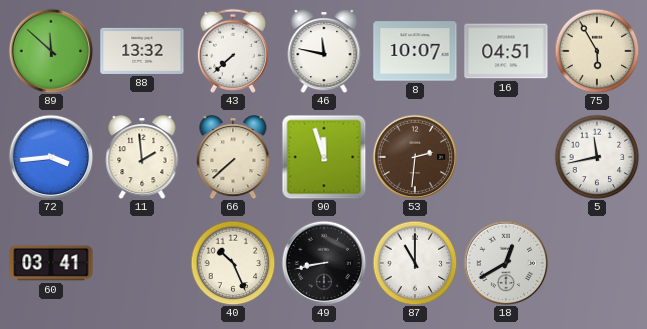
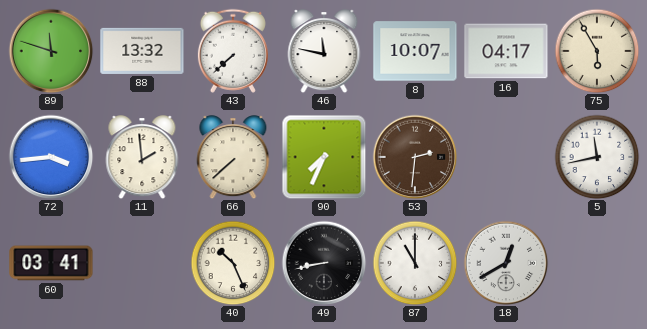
89: 11:52 -> 11:48
16: 04:51 -> 04:17
90: 11:57 -> 7:34
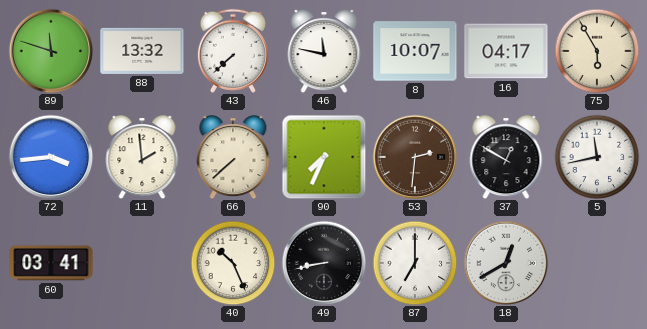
37: none -> 12:50
87: 11:00 -> 7:00
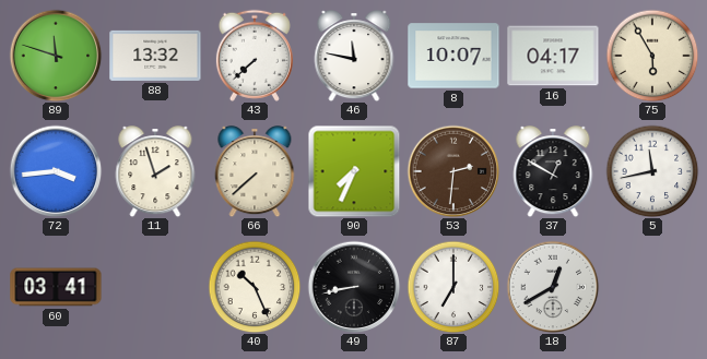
11: 1:59 -> 1:57
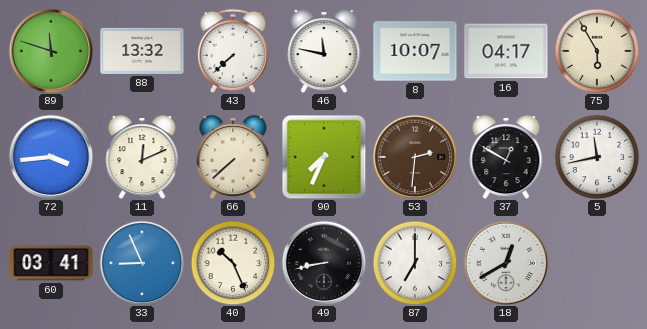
11: 1:57 -> 12:11
33: none -> 8:56
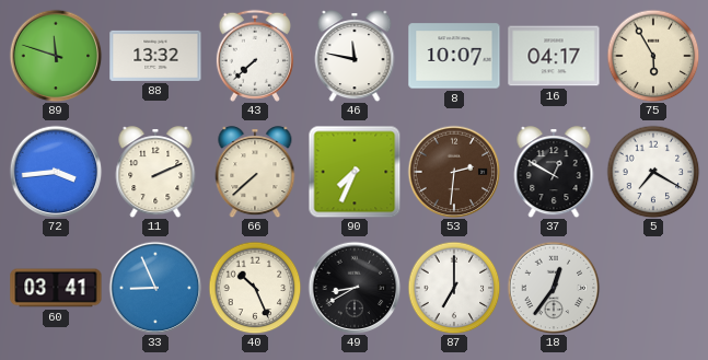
11: 12:11 -> 2:11
5: 11:43 -> 7:20
49: 8:43 -> 8:40
18: 12:40 -> 12:36
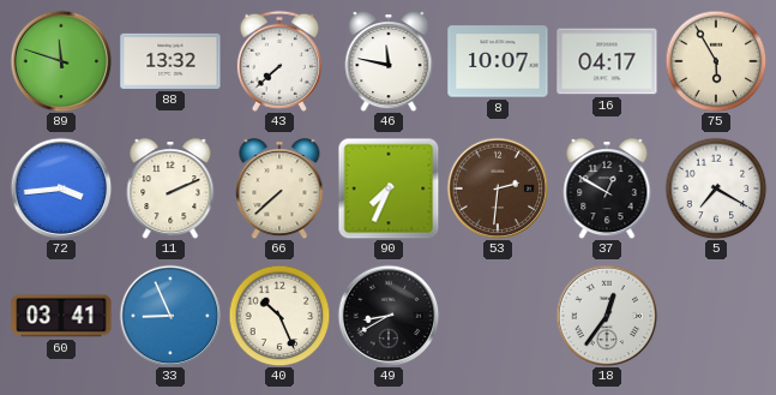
87: 7:00 -> none
